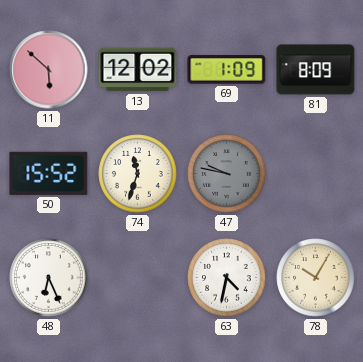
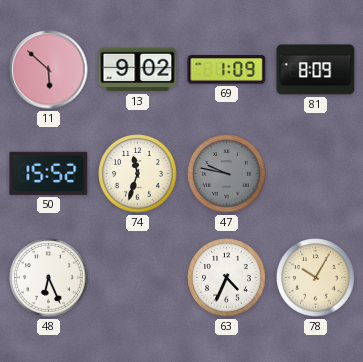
13: 12:02 -> 9:02
63: 4:32 -> 4:34
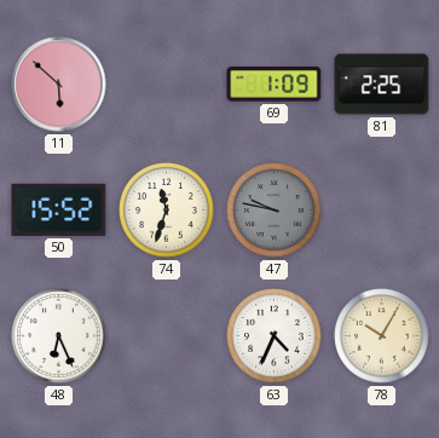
13: 9:02 -> none
81: 8:09 -> 2:25
